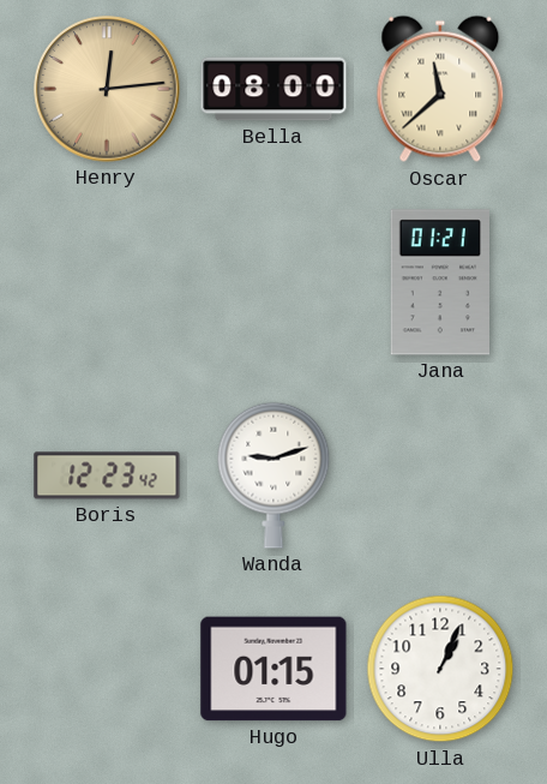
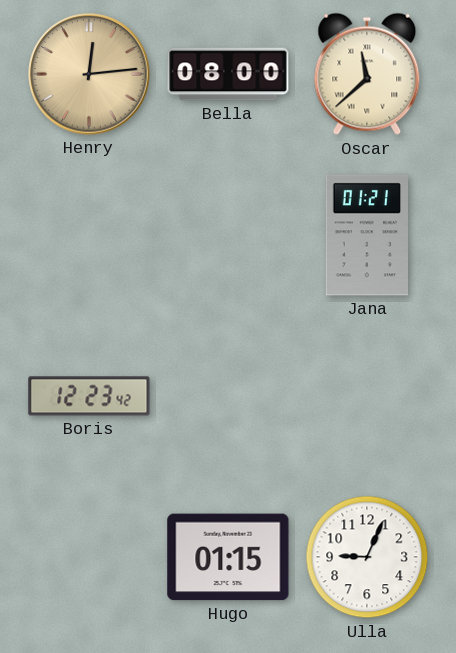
Wanda: 9:12 -> none
Ulla: 1:04 -> 9:04
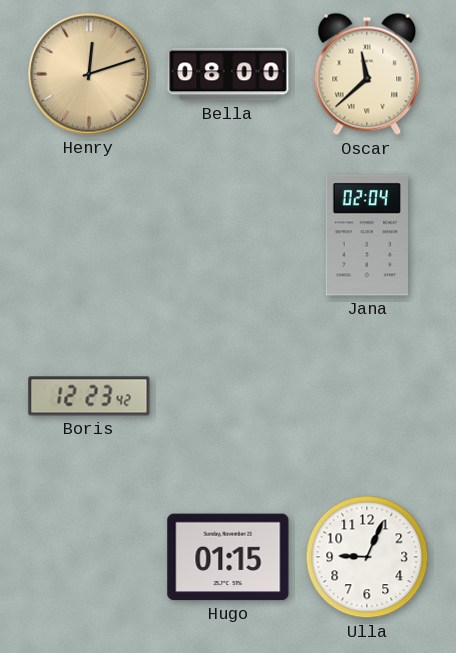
Henry: 12:14 -> 12:12
Jana: 01:21 -> 02:04
